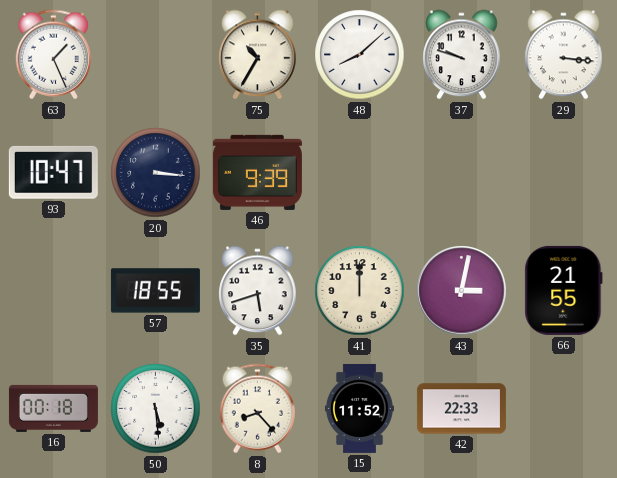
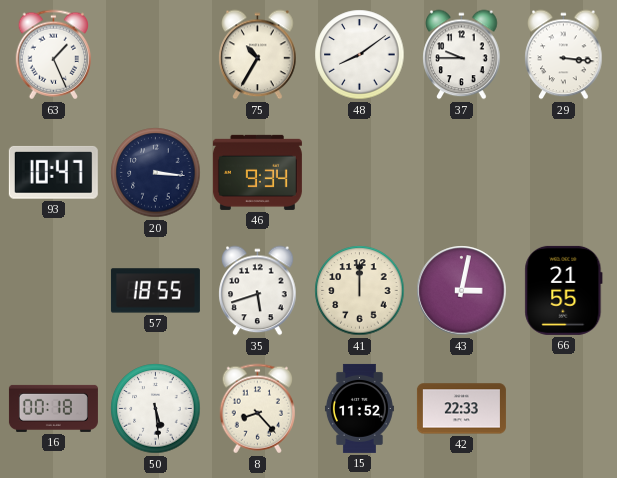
48: 8:08 -> 8:09
37: 9:48 -> 9:45
46: 9:39 -> 9:34
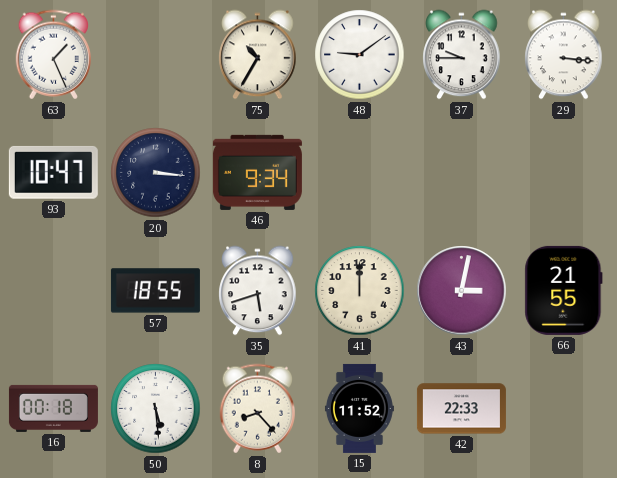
48: 8:09 -> 9:09
